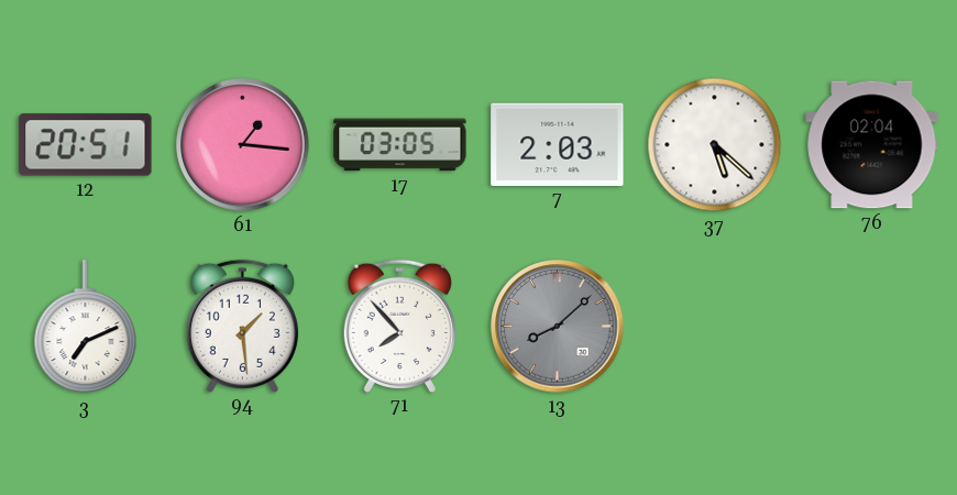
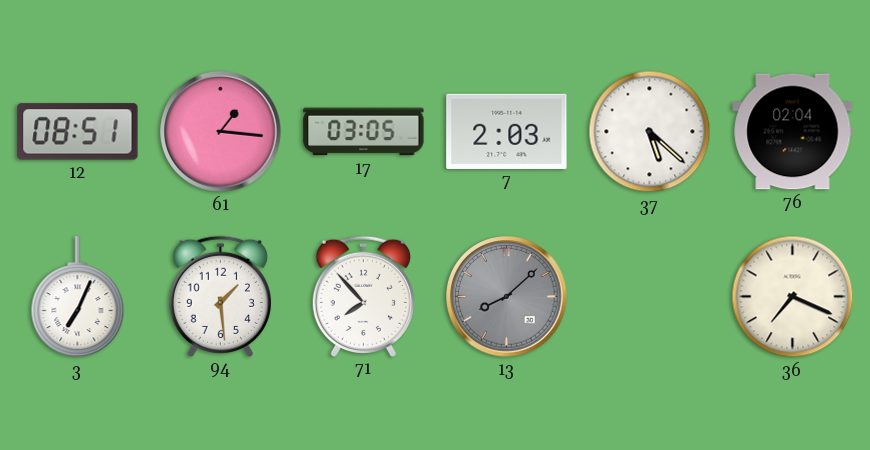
12: 20:51 -> 08:51
3: 7:11 -> 7:04
36: none -> 7:19
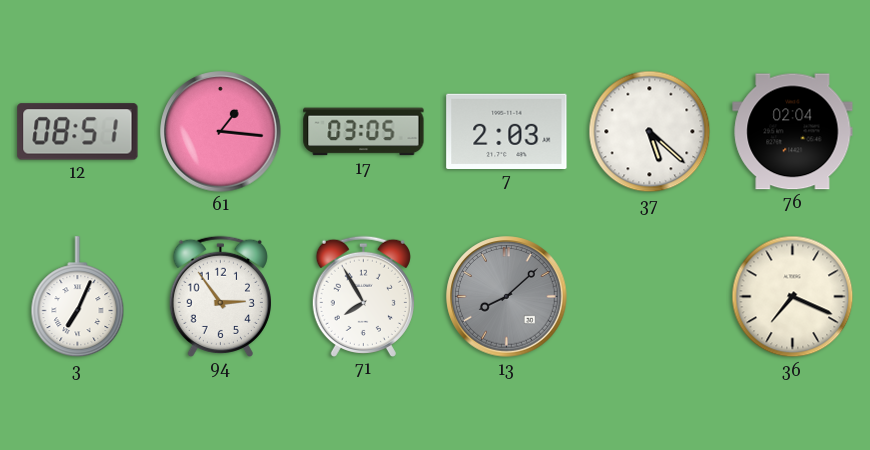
94: 1:29 -> 2:54
71: 7:53 -> 7:55
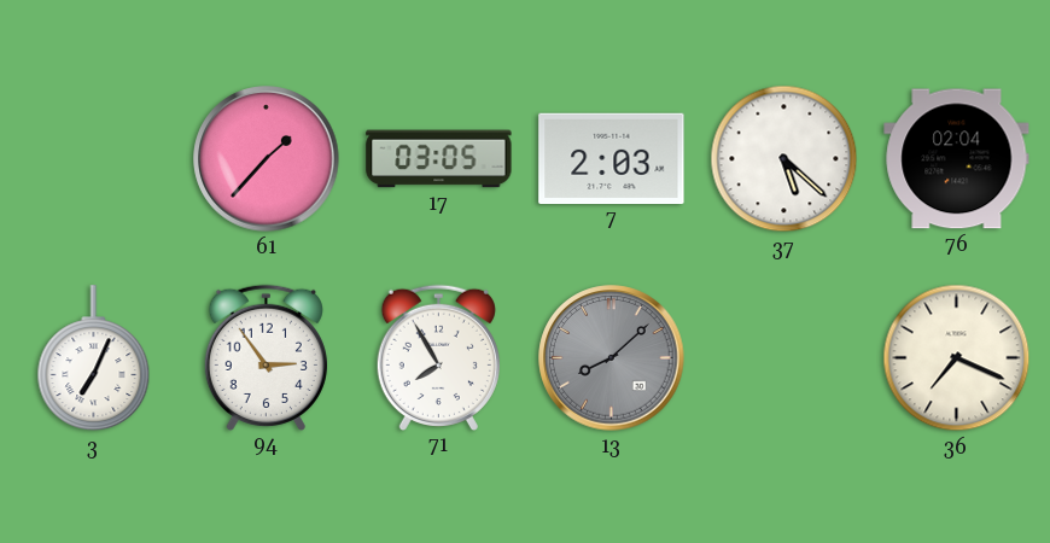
12: 08:51 -> none
61: 1:16 -> 1:37
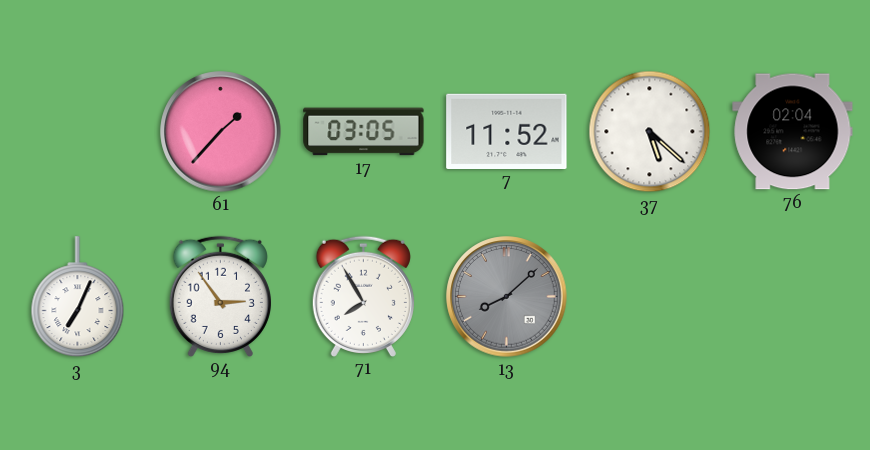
7: 2:03 -> 11:52
36: 7:19 -> none
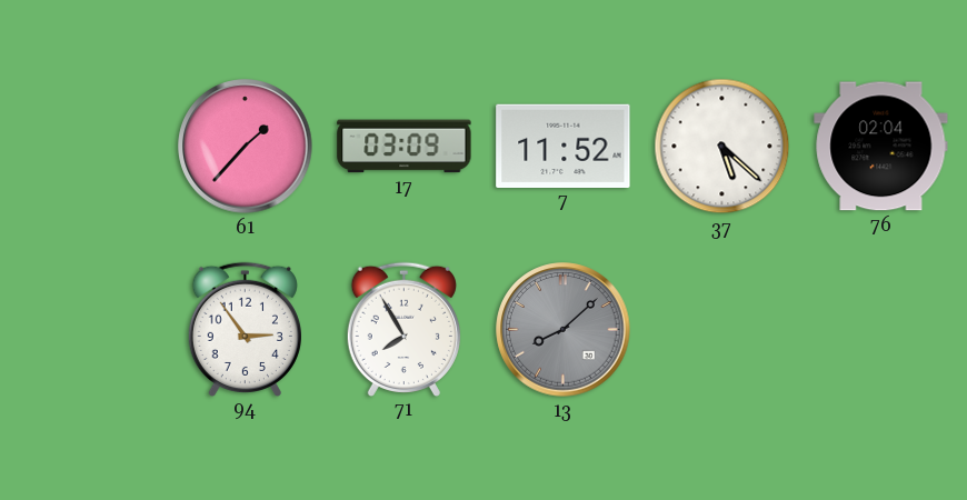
17: 03:05 -> 03:09
3: 7:04 -> none
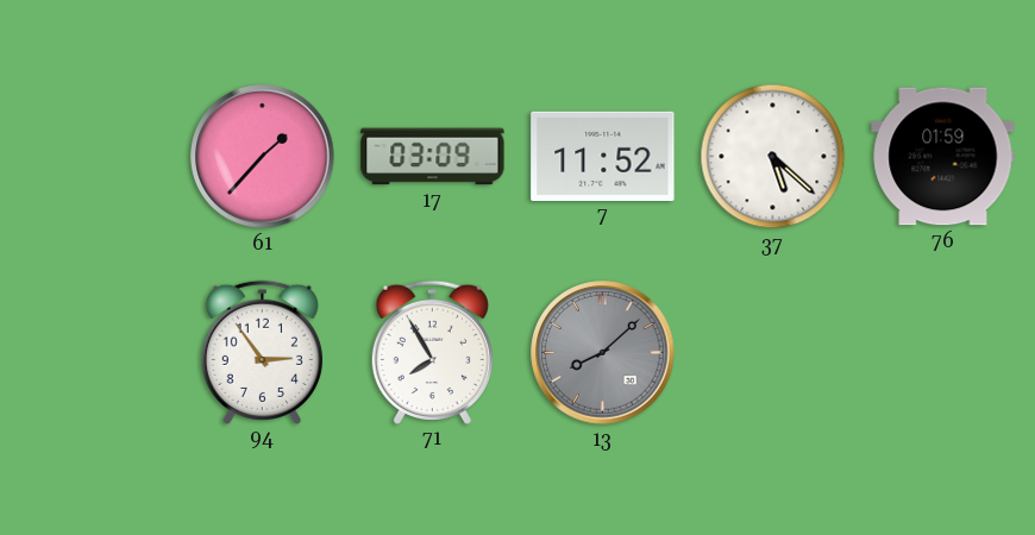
76: 02:04 -> 01:59
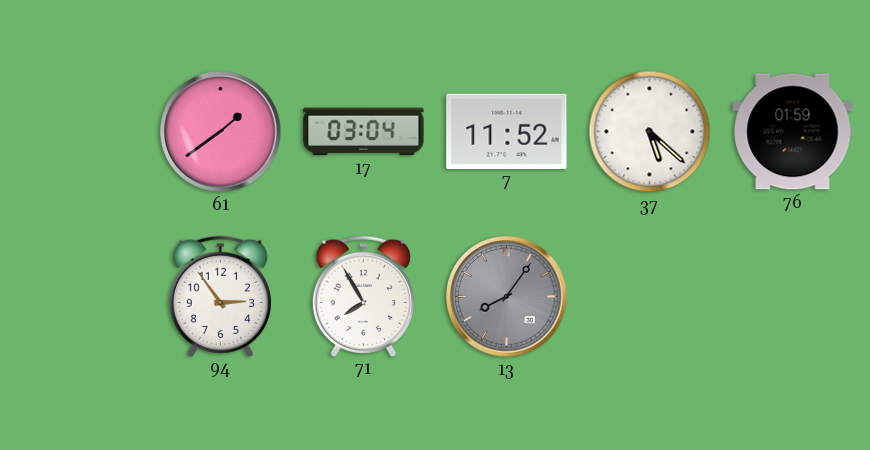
61: 1:37 -> 1:39
17: 03:09 -> 03:04
13: 8:08 -> 8:06
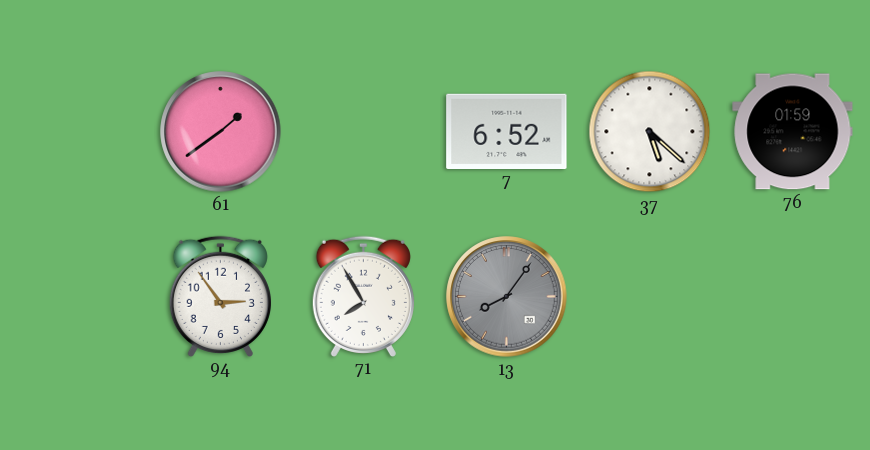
17: 03:04 -> none
7: 11:52 -> 6:52
